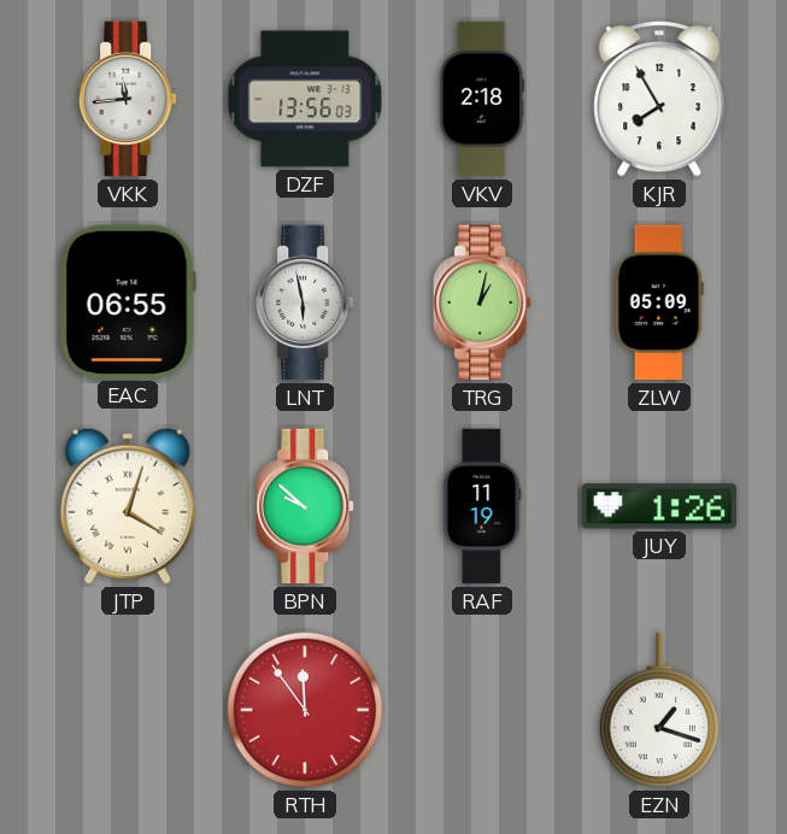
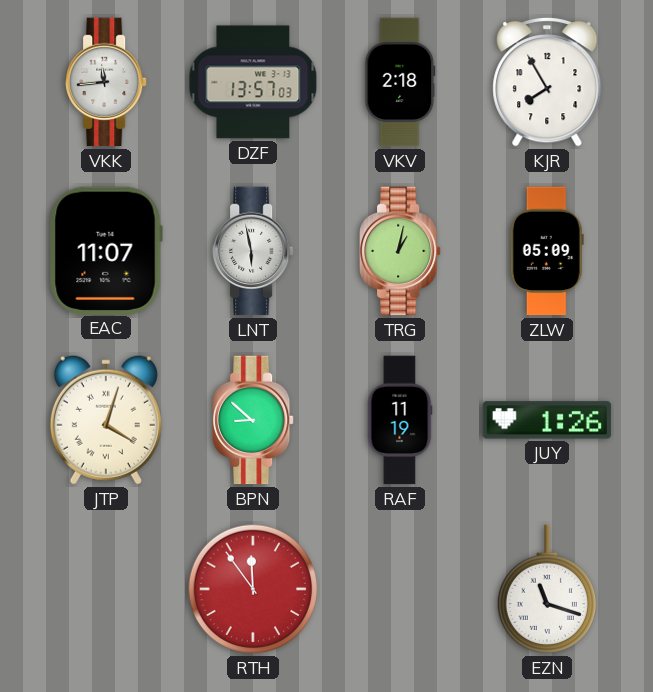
DZF: 13:56 -> 13:57
EAC: 06:55 -> 11:07
BPN: 9:52 -> 8:52
EZN: 1:18 -> 11:18
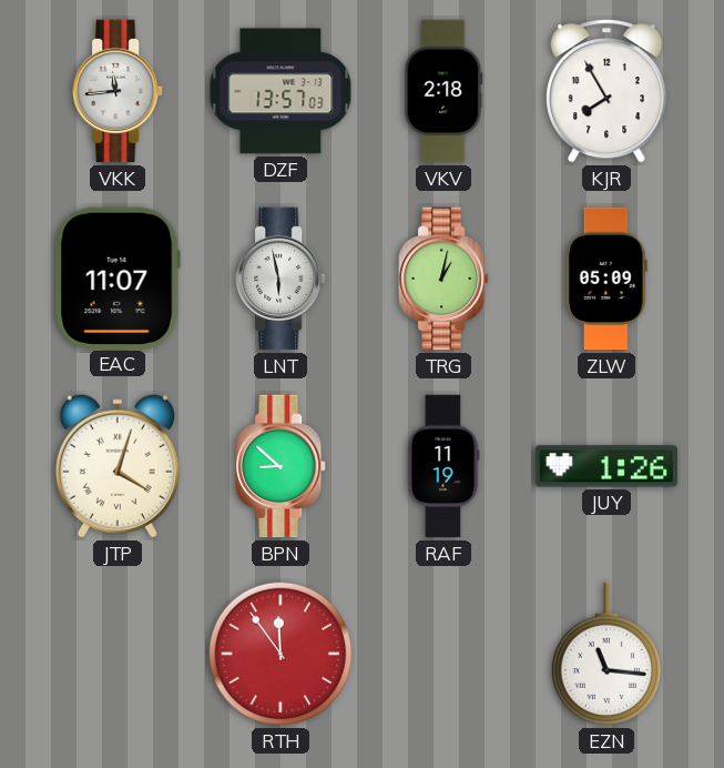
EZN: 11:18 -> 11:16
